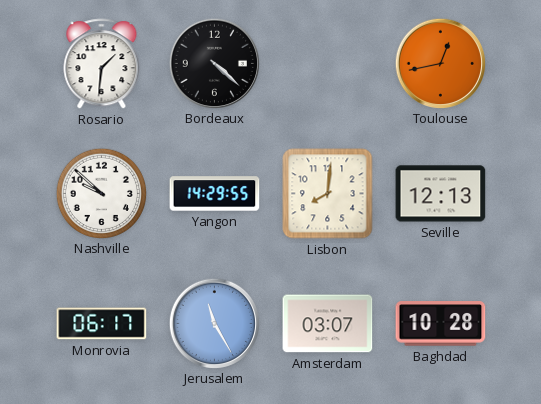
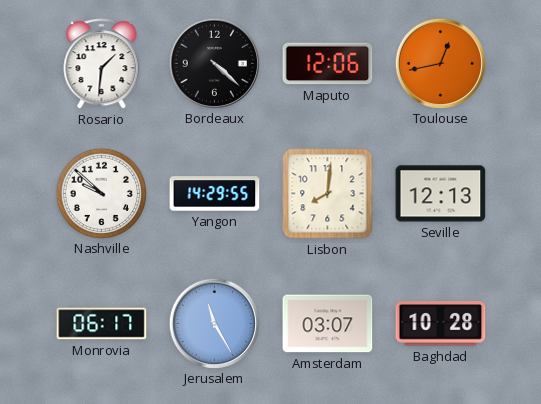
Maputo: none -> 12:06
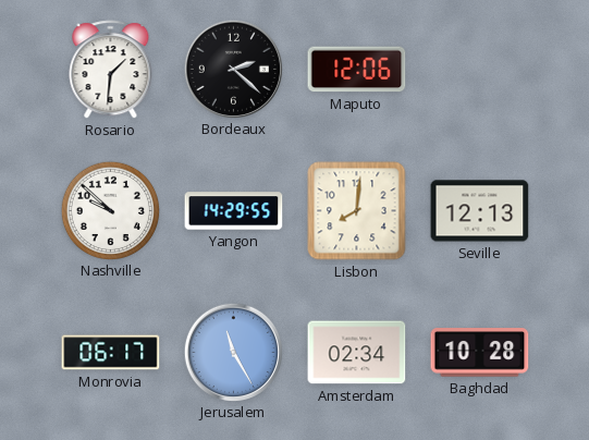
Bordeaux: 4:22 -> 2:22
Toulouse: 12:43 -> none
Amsterdam: 03:07 -> 02:34
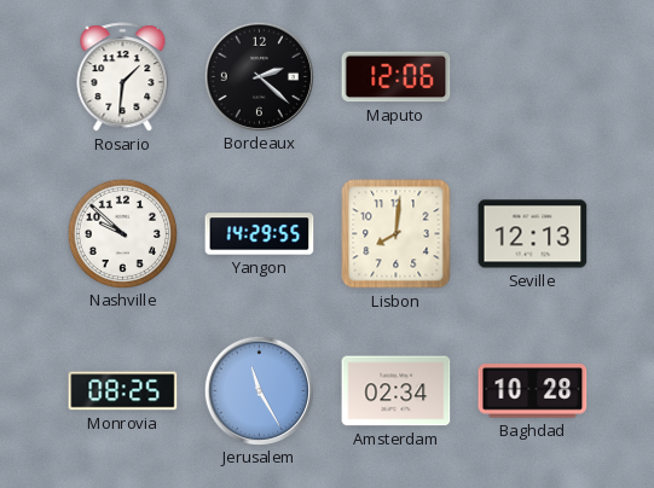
Monrovia: 06:17 -> 08:25
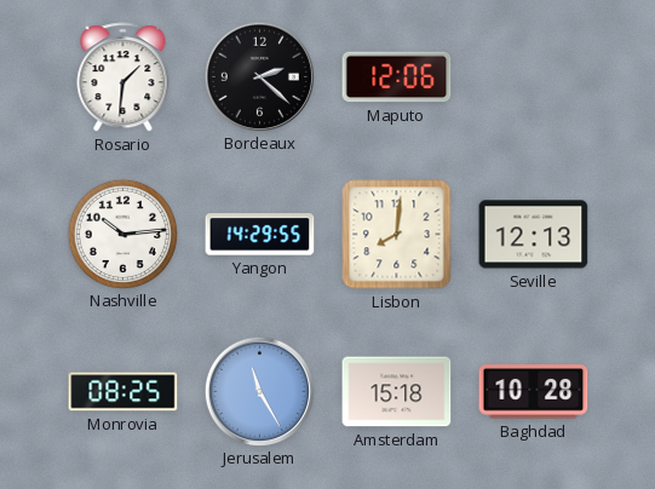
Nashville: 9:52 -> 10:14
Amsterdam: 02:34 -> 15:18
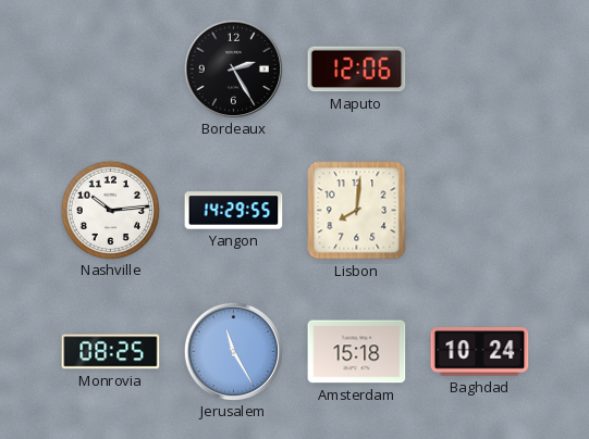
Rosario: 1:31 -> none
Bordeaux: 2:22 -> 2:25
Seville: 12:13 -> none
Baghdad: 10:28 -> 10:24
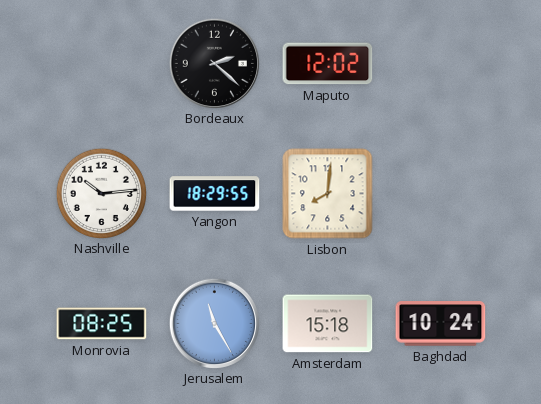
Bordeaux: 2:25 -> 2:22
Maputo: 12:06 -> 12:02
Yangon: 14:29 -> 18:29
